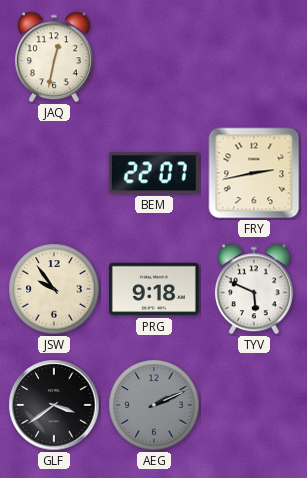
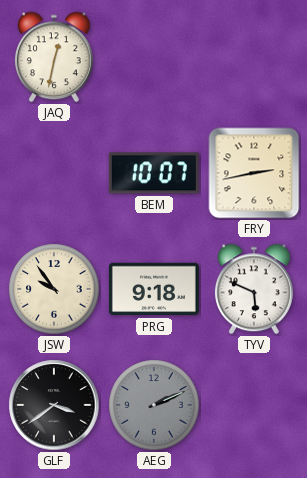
BEM: 22:07 -> 10:07
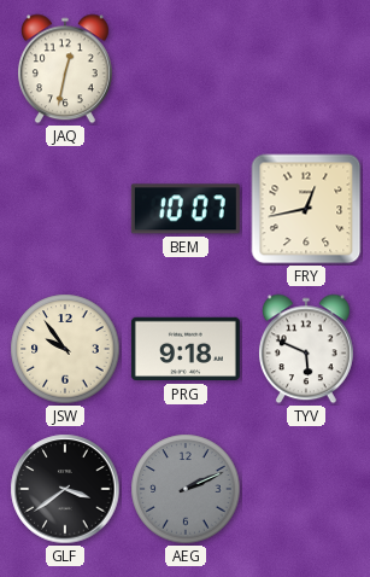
FRY: 2:43 -> 12:43
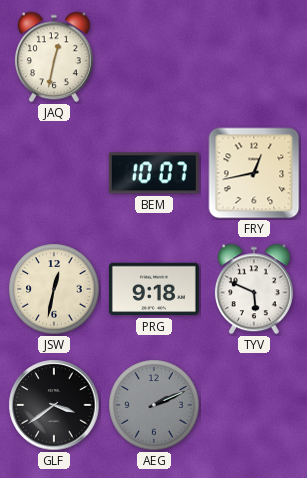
JSW: 9:54 -> 12:32
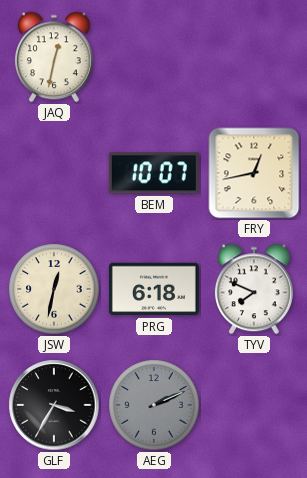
PRG: 9:18 -> 6:18
TYV: 5:49 -> 7:49
GLF: 3:39 -> 3:35
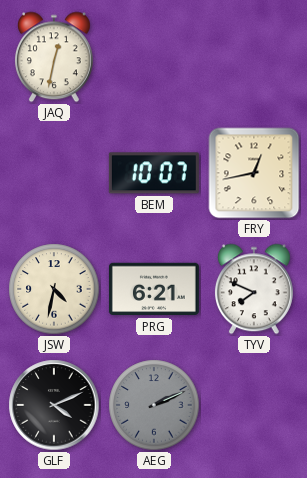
JSW: 12:32 -> 4:32
PRG: 6:18 -> 6:21
GLF: 3:35 -> 4:11
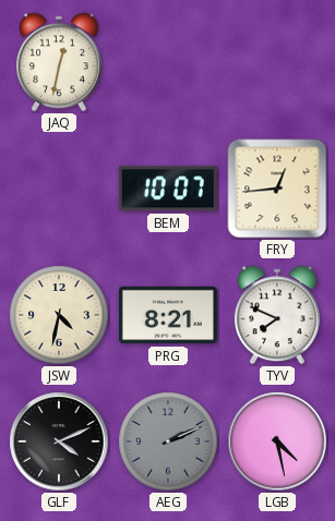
FRY: 12:43 -> 12:44
PRG: 6:21 -> 8:21
LGB: none -> 4:28
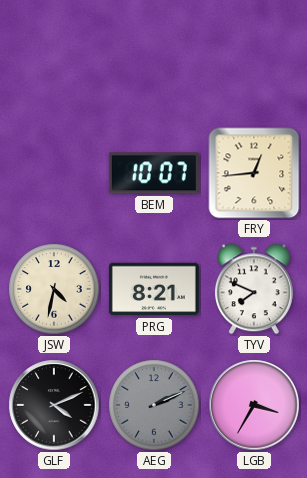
JAQ: 12:32 -> none
LGB: 4:28 -> 3:35
